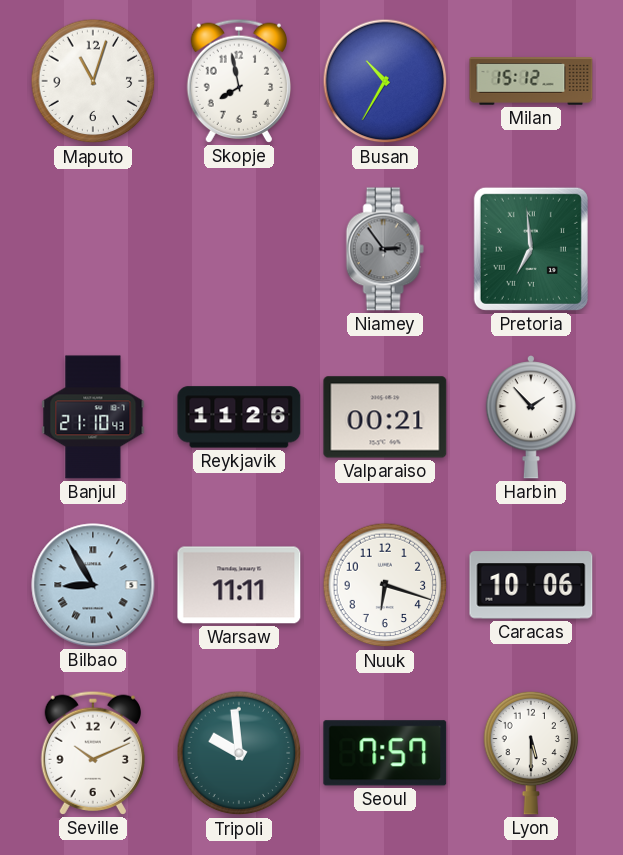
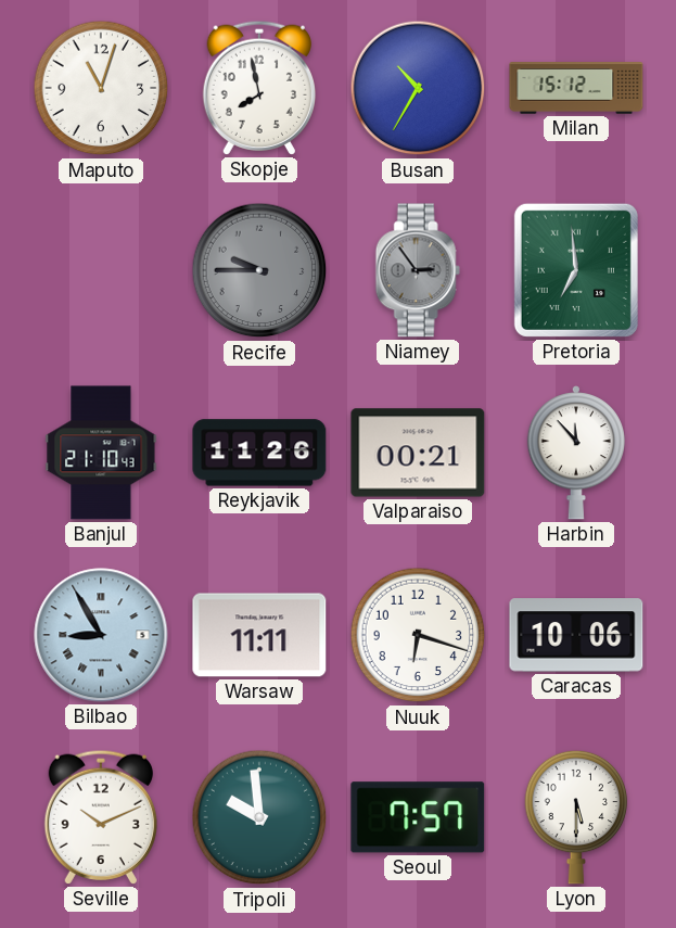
Recife: none -> 9:45
Harbin: 1:53 -> 11:53
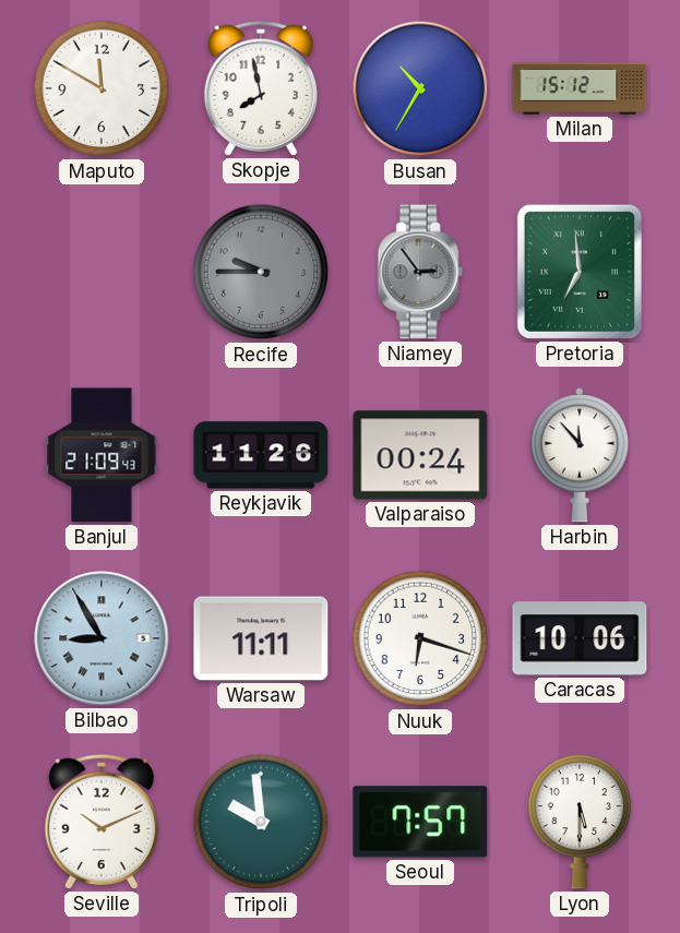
Maputo: 11:03 -> 11:50
Banjul: 21:10 -> 21:09
Valparaiso: 00:21 -> 00:24
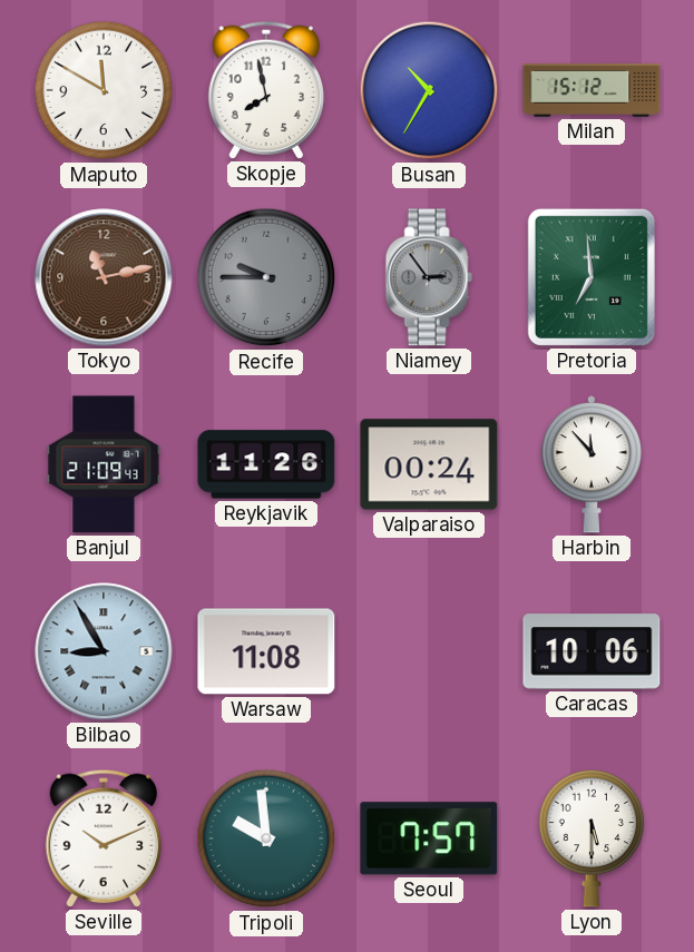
Tokyo: none -> 11:13
Warsaw: 11:11 -> 11:08
Nuuk: 6:18 -> none
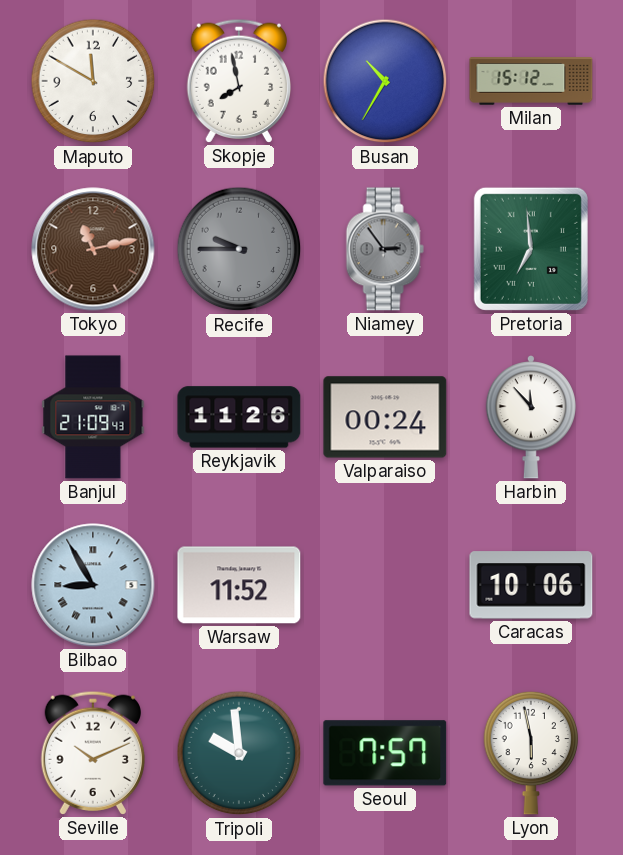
Warsaw: 11:08 -> 11:52
Lyon: 5:30 -> 5:58
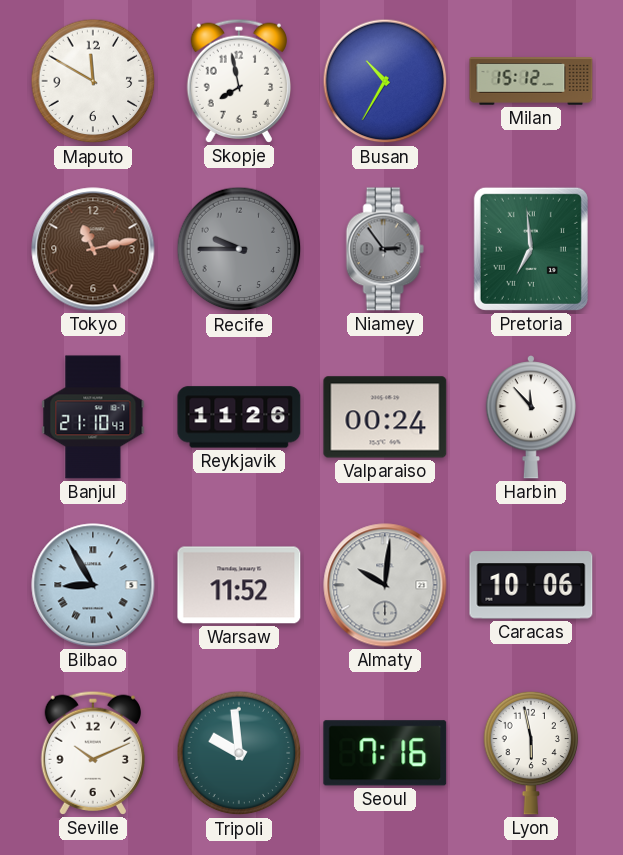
Banjul: 21:09 -> 21:10
Almaty: none -> 10:01
Seoul: 7:57 -> 7:16
